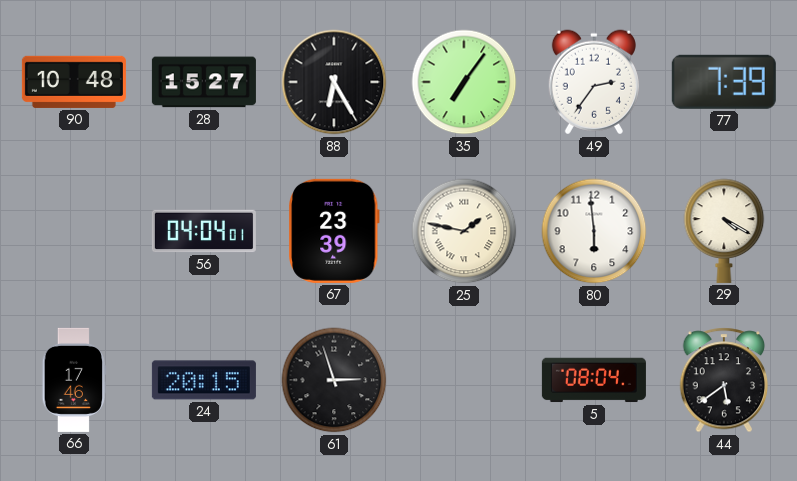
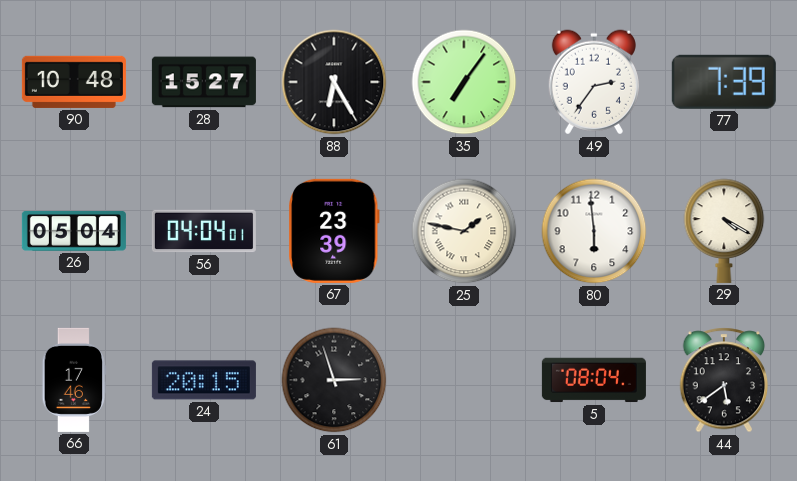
26: none -> 05:04
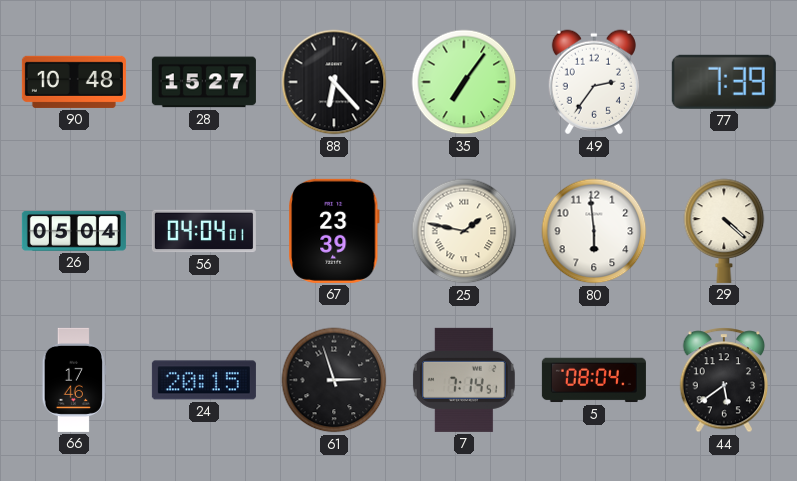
88: 6:25 -> 6:23
29: 4:20 -> 4:22
7: none -> 7:14
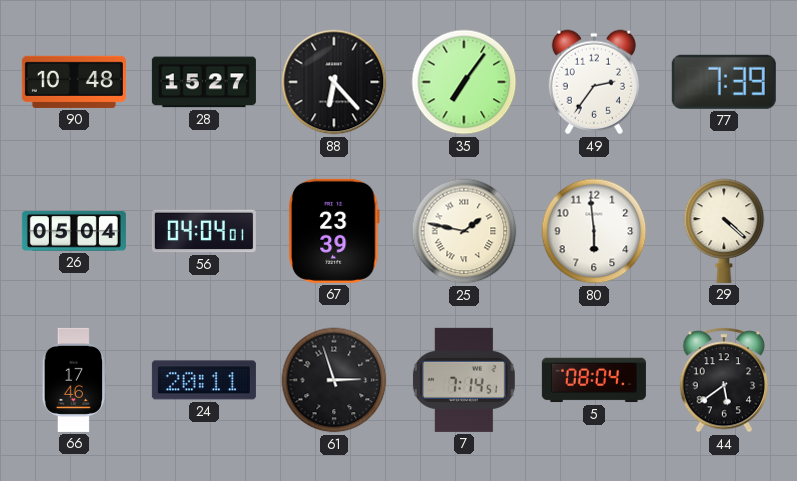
24: 20:15 -> 20:11
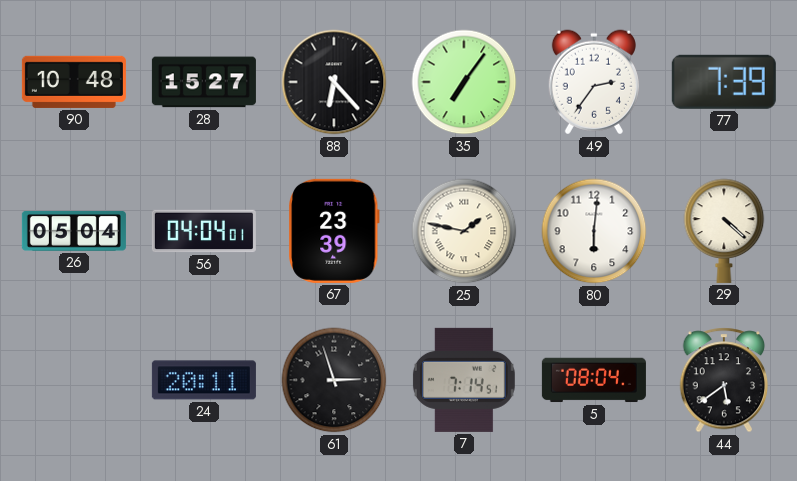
80: 5:59 -> 6:01
66: 17:46 -> none
